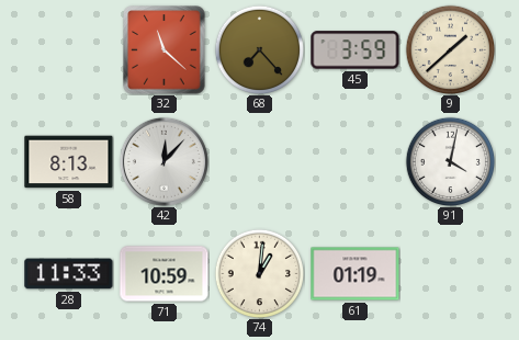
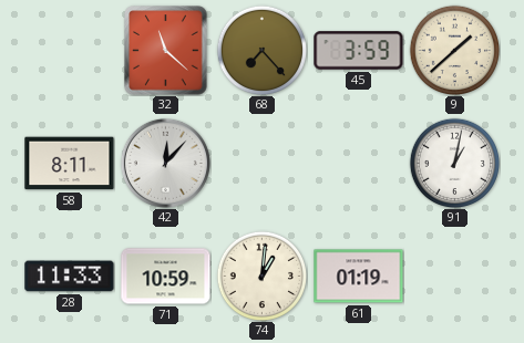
58: 8:13 -> 8:11
91: 4:02 -> 1:02
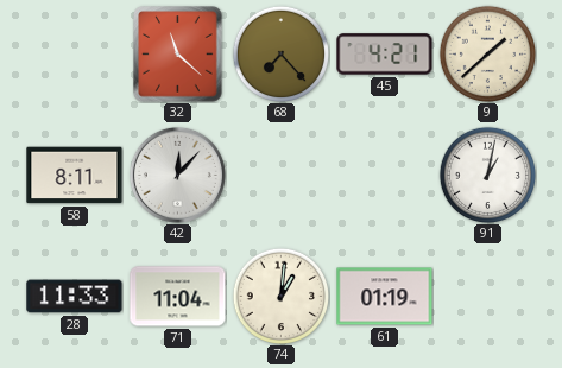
45: 3:59 -> 4:21
71: 10:59 -> 11:04
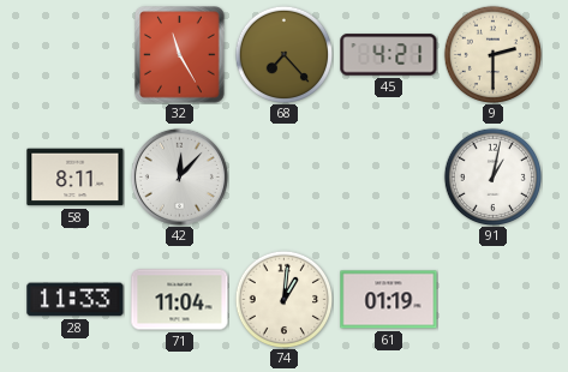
32: 11:22 -> 11:25
9: 1:38 -> 2:30
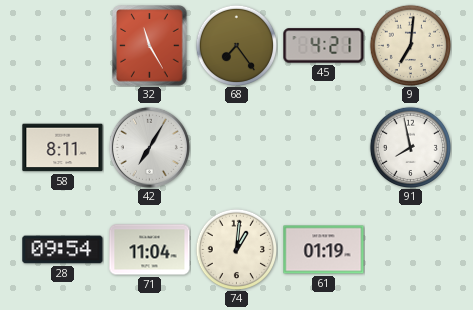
68: 7:23 -> 7:24
9: 2:30 -> 7:01
42: 12:07 -> 7:05
91: 1:02 -> 7:58
28: 11:33 -> 09:54
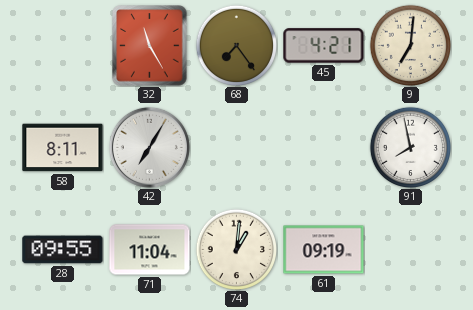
28: 09:54 -> 09:55
61: 01:19 -> 09:19
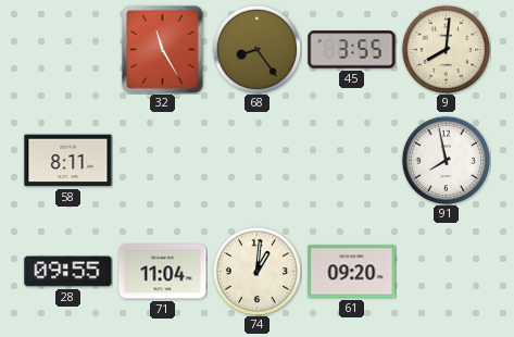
68: 7:24 -> 8:24
45: 4:21 -> 3:55
9: 7:01 -> 8:01
42: 7:05 -> none
61: 09:19 -> 09:20
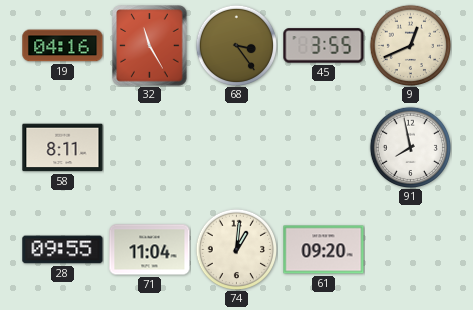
19: none -> 04:16
68: 8:24 -> 3:24
9: 8:01 -> 12:41
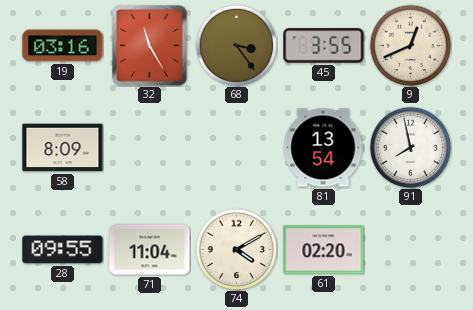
19: 04:16 -> 03:16
58: 8:11 -> 8:09
81: none -> 13:54
74: 1:01 -> 4:10
61: 09:20 -> 02:20
